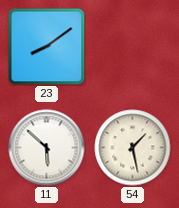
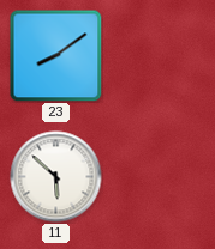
54: 1:28 -> none
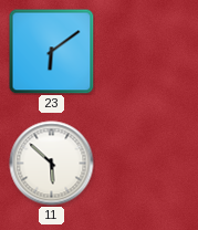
23: 8:09 -> 6:09
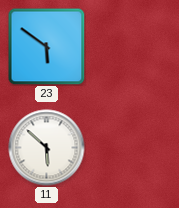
23: 6:09 -> 5:51
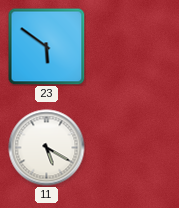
11: 5:52 -> 5:20
